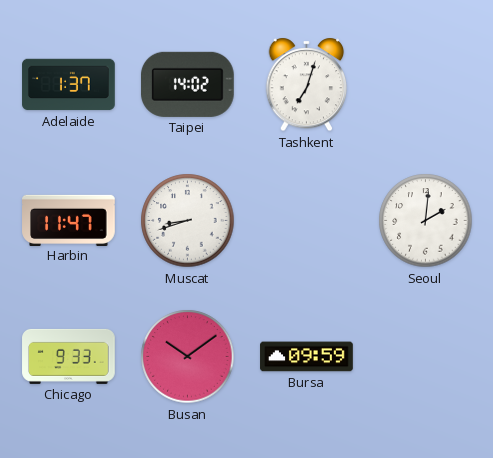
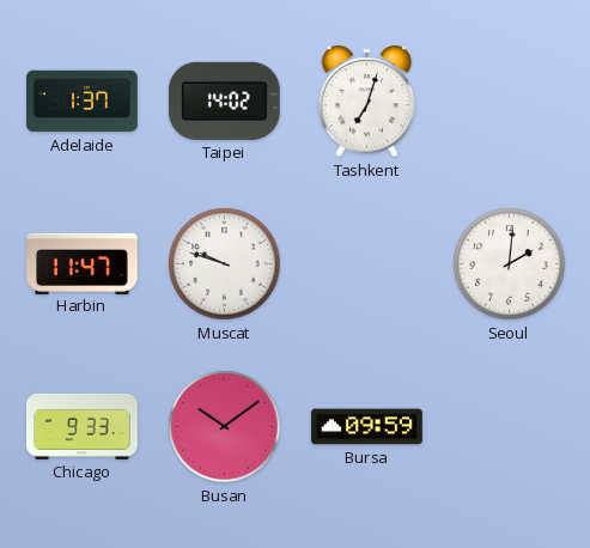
Muscat: 8:42 -> 9:48
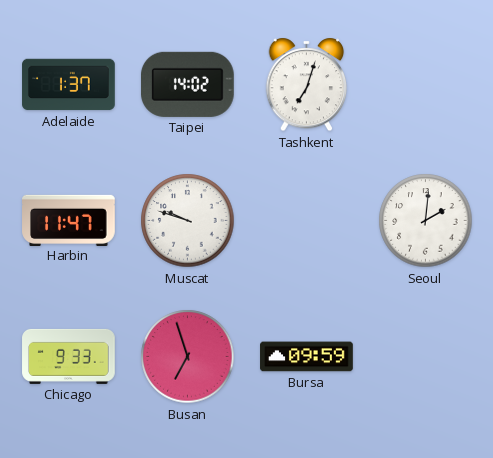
Busan: 10:09 -> 6:57
